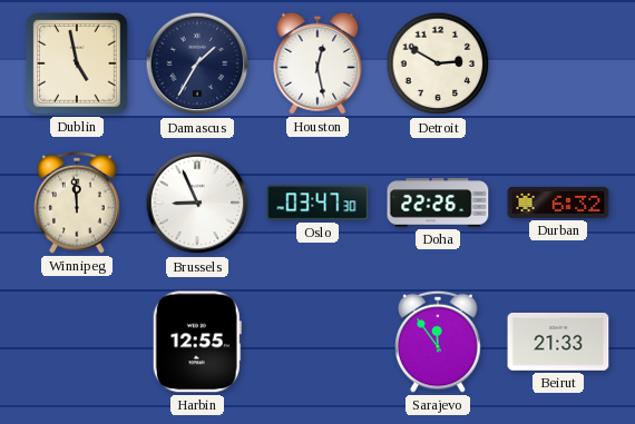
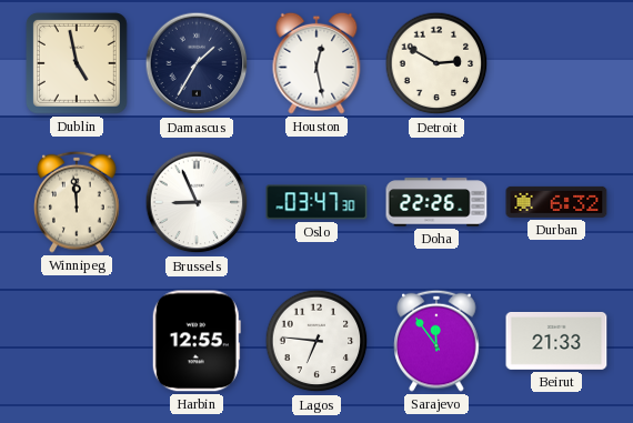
Lagos: none -> 6:46
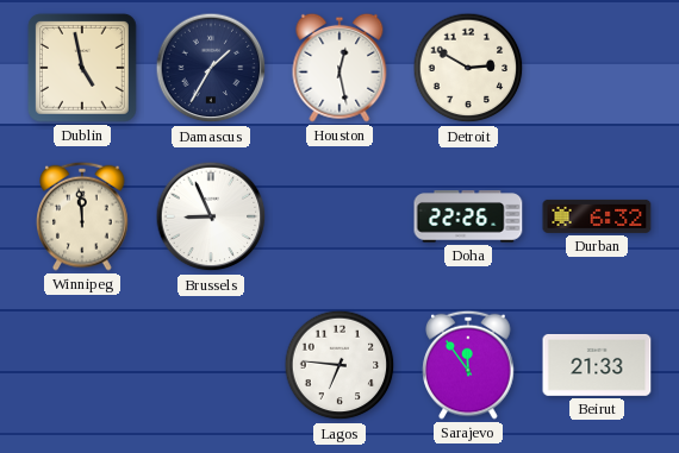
Oslo: 03:47 -> none
Harbin: 12:55 -> none
